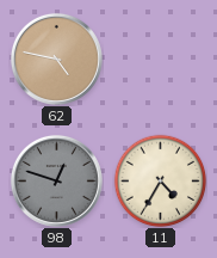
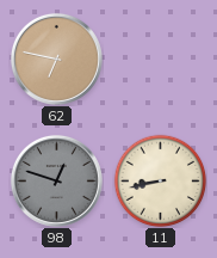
62: 4:47 -> 6:47
11: 4:35 -> 8:43
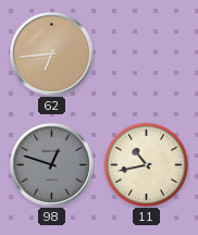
62: 6:47 -> 6:44
11: 8:43 -> 10:43
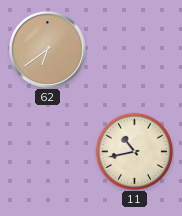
62: 6:44 -> 6:39
98: 12:48 -> none
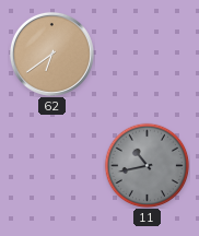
11 dial: cream -> grey
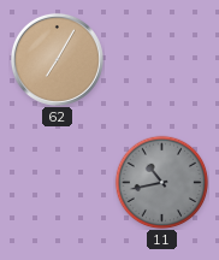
62: 6:39 -> 7:05
